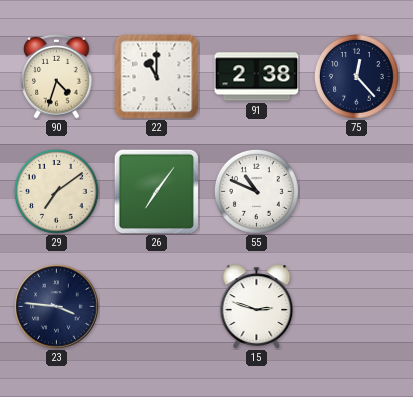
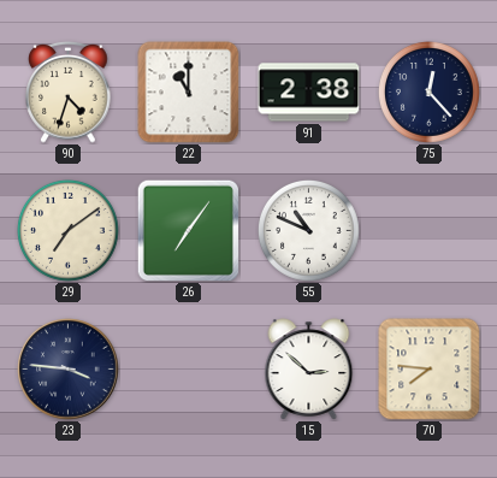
15: 2:48 -> 2:52
70: none -> 7:46
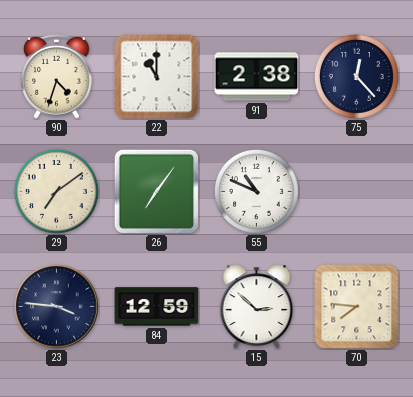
84: none -> 12:59
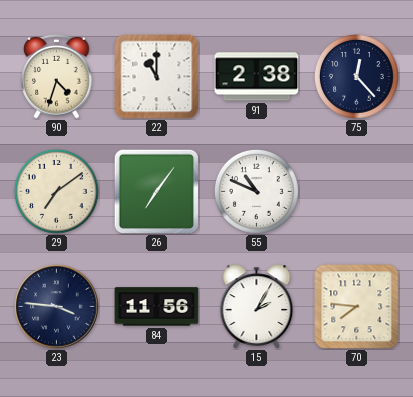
84: 12:59 -> 11:56
15: 2:52 -> 2:05
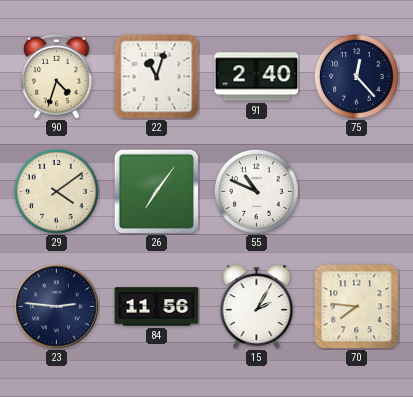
22: 11:00 -> 11:03
91: 2:38 -> 2:40
29: 7:09 -> 4:09
23: 3:46 -> 2:46
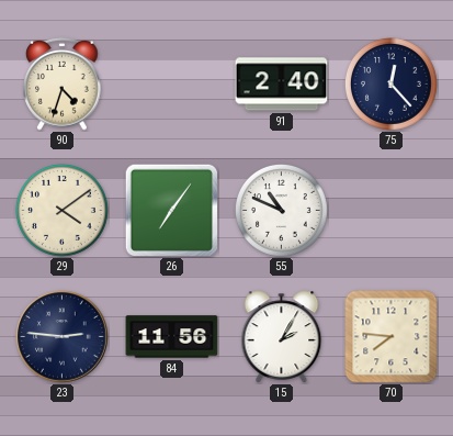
22: 11:03 -> none
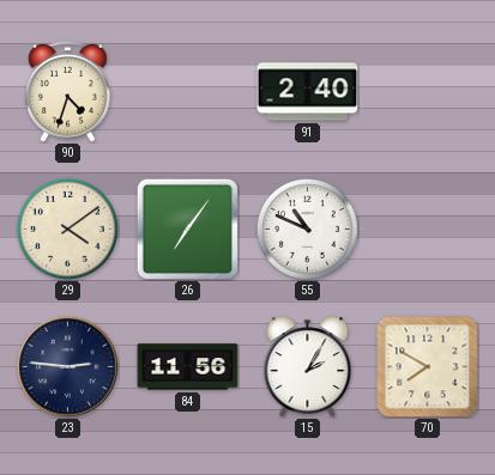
75: 12:23 -> none
70: 7:46 -> 7:50
